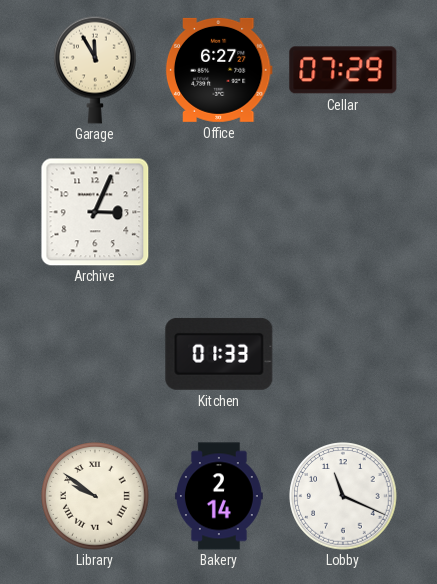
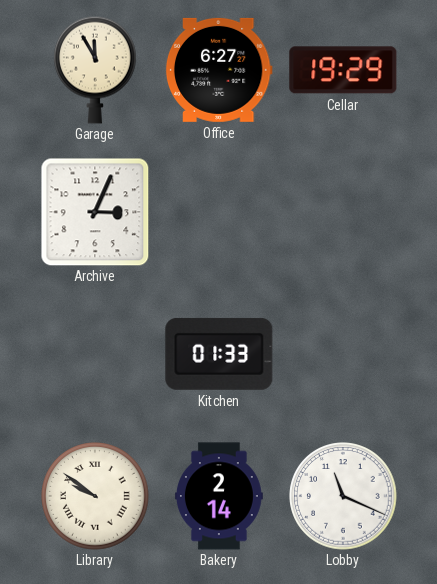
Cellar: 07:29 -> 19:29
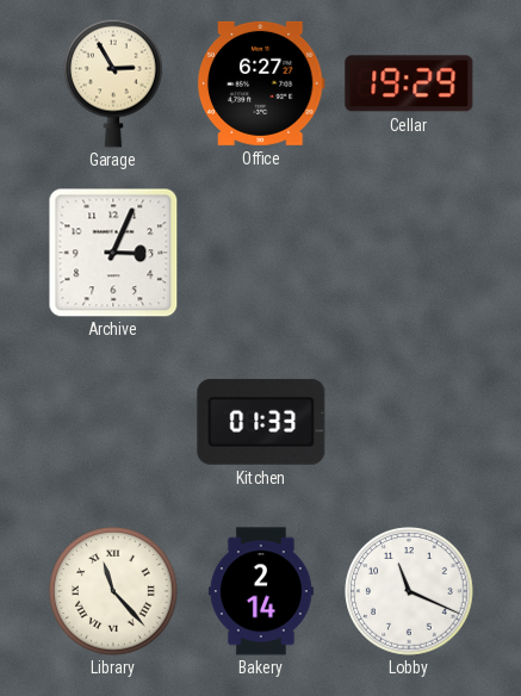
Garage: 11:55 -> 2:55
Library: 9:51 -> 11:23
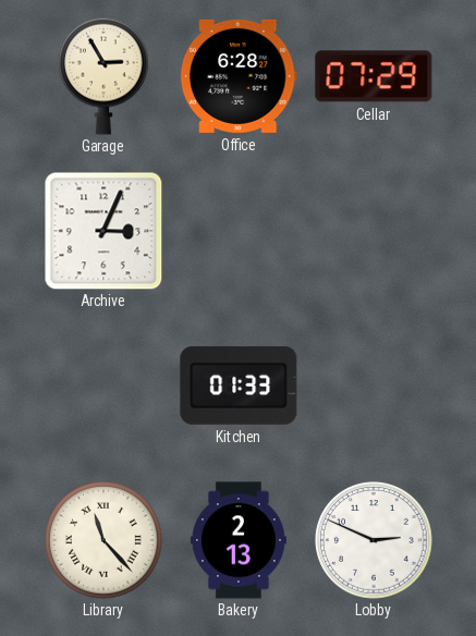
Office: 6:27 -> 6:28
Cellar: 19:29 -> 07:29
Bakery: 2:14 -> 2:13
Lobby: 11:19 -> 2:49
